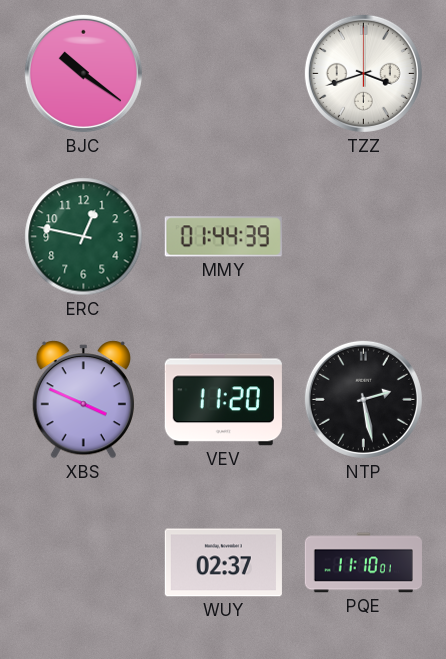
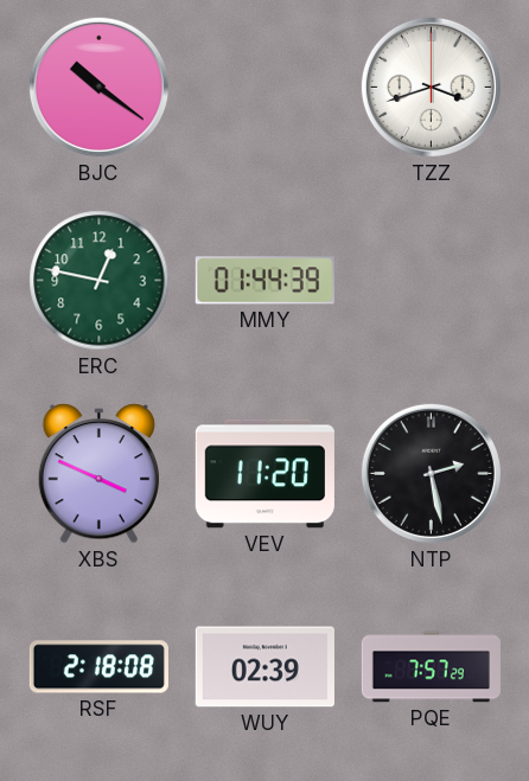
RSF: none -> 2:18
WUY: 02:37 -> 02:39
PQE: 11:10 -> 7:57
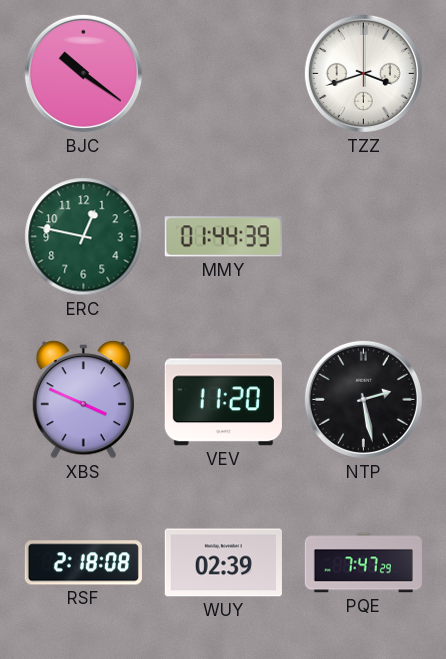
PQE: 7:57 -> 7:47
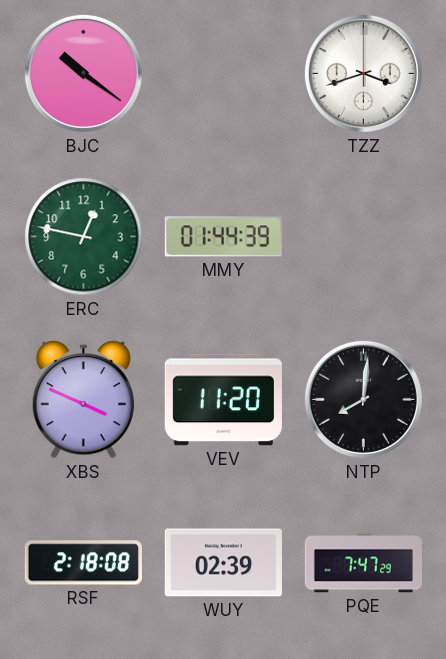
NTP: 2:28 -> 8:01
